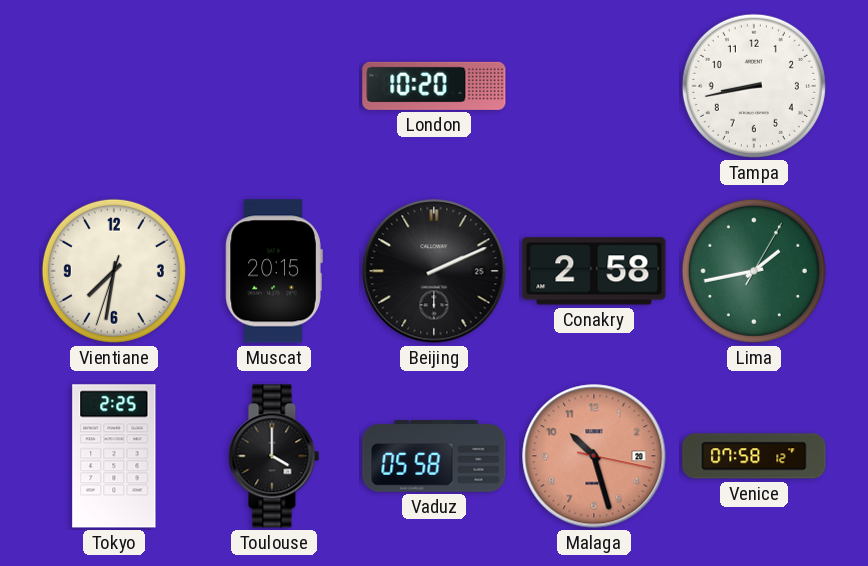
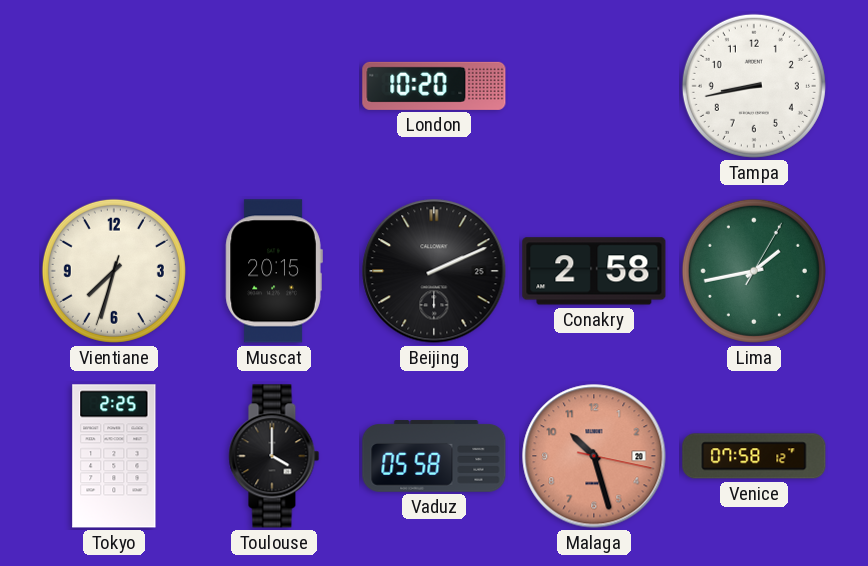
Vientiane: 7:31 -> 7:32
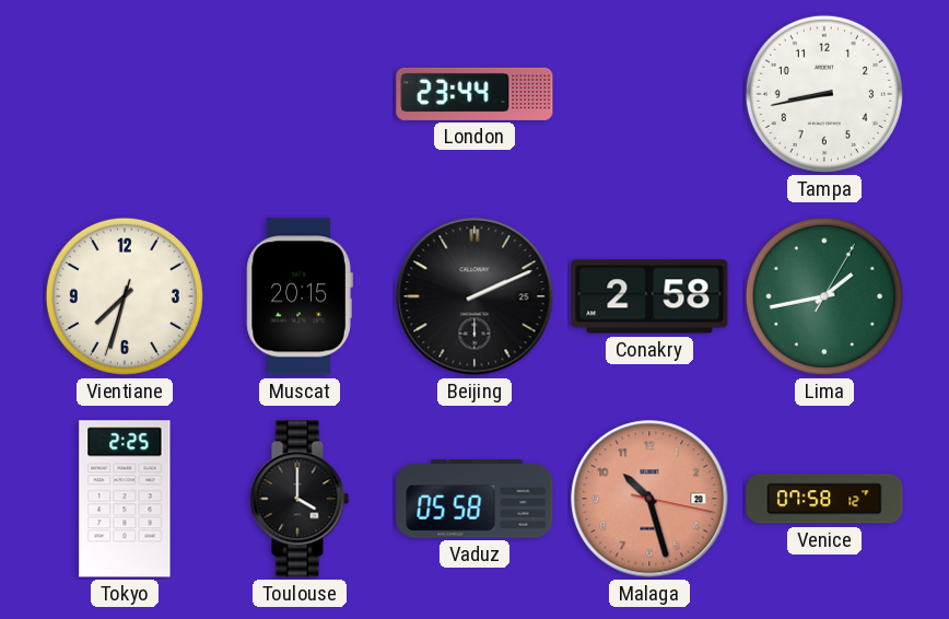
London: 10:20 -> 23:44
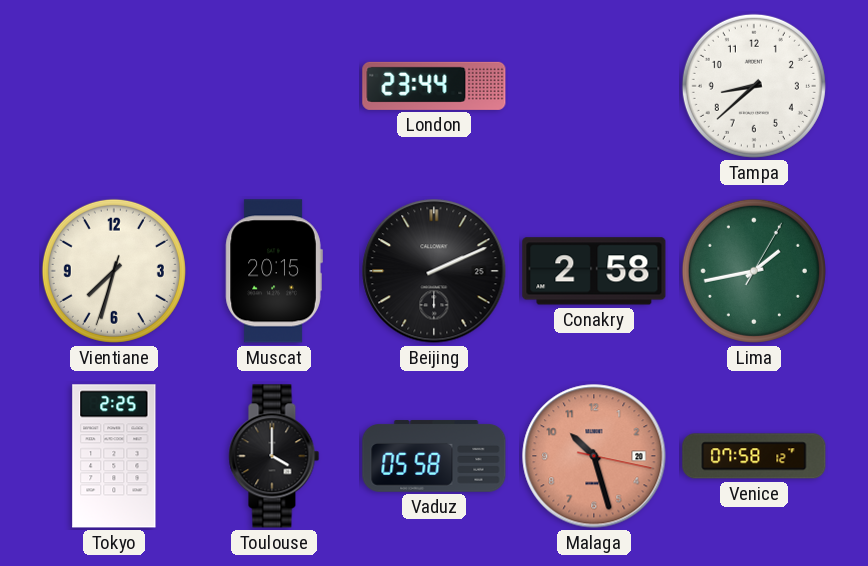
Tampa: 8:43 -> 8:38
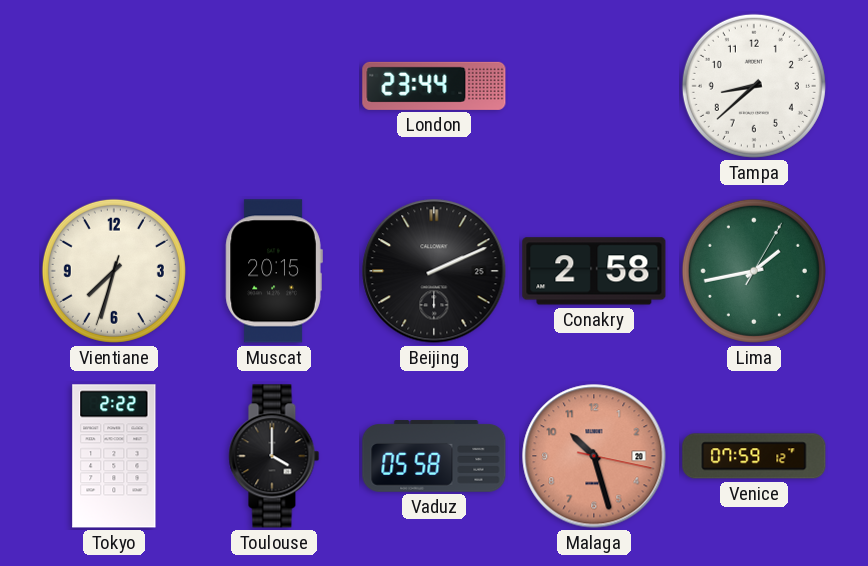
Tokyo: 2:25 -> 2:22
Venice: 07:58 -> 07:59
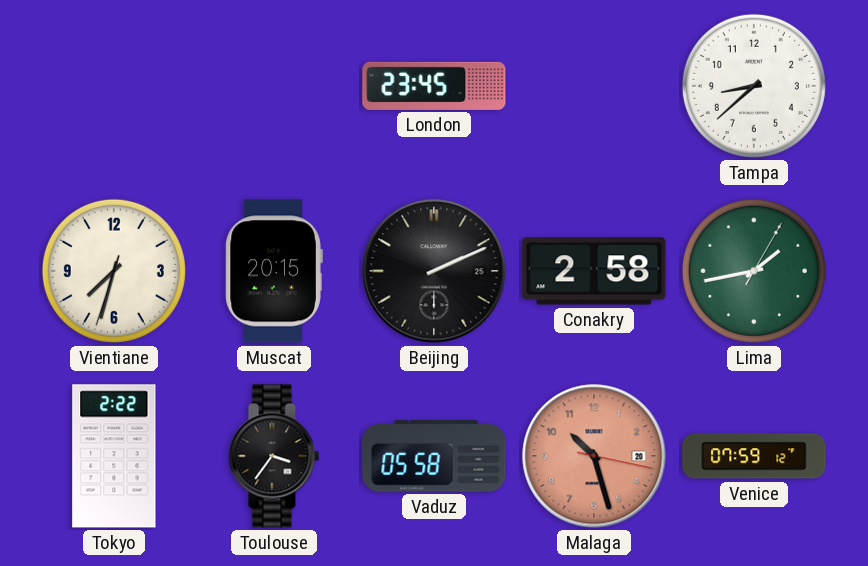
London: 23:44 -> 23:45
Toulouse: 4:00 -> 3:36
